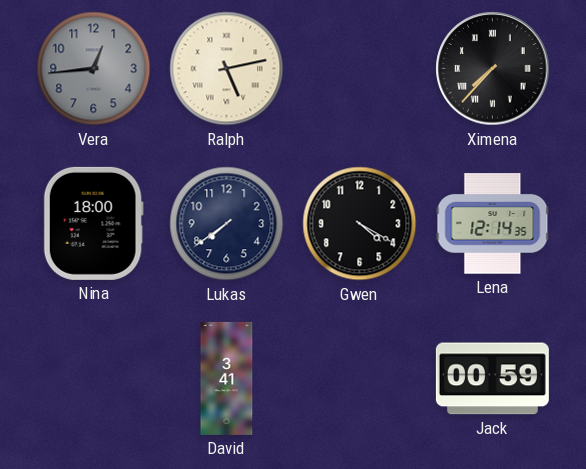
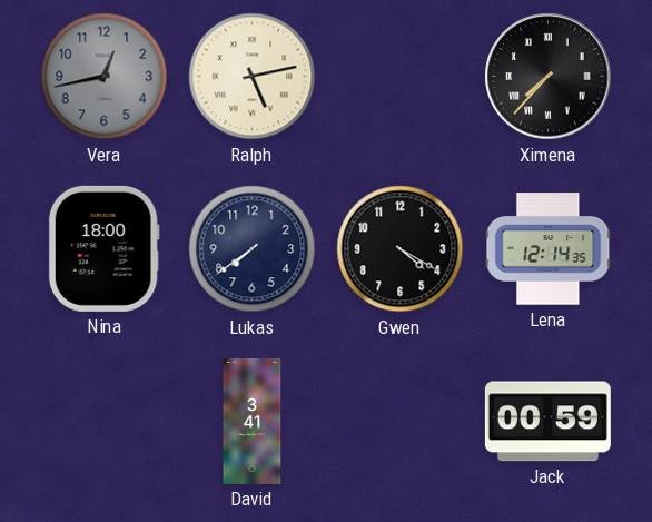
Vera: 12:44 -> 12:43
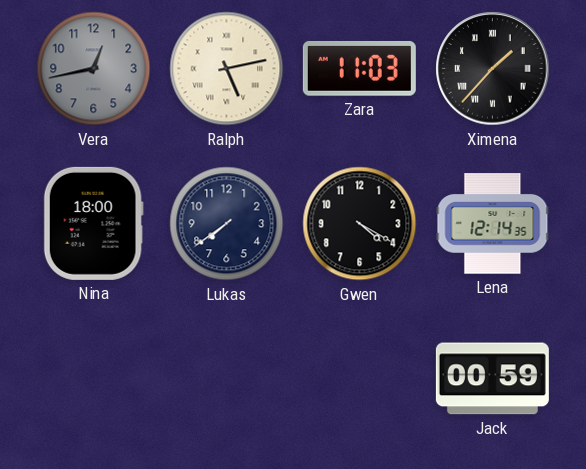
Zara: none -> 11:03
Ximena: 7:37 -> 1:37
David: 3:41 -> none
